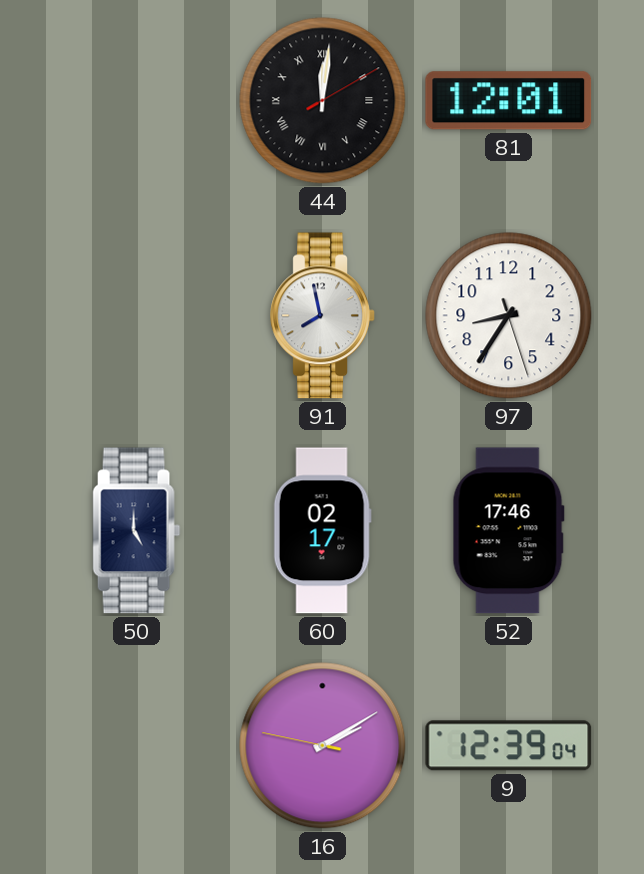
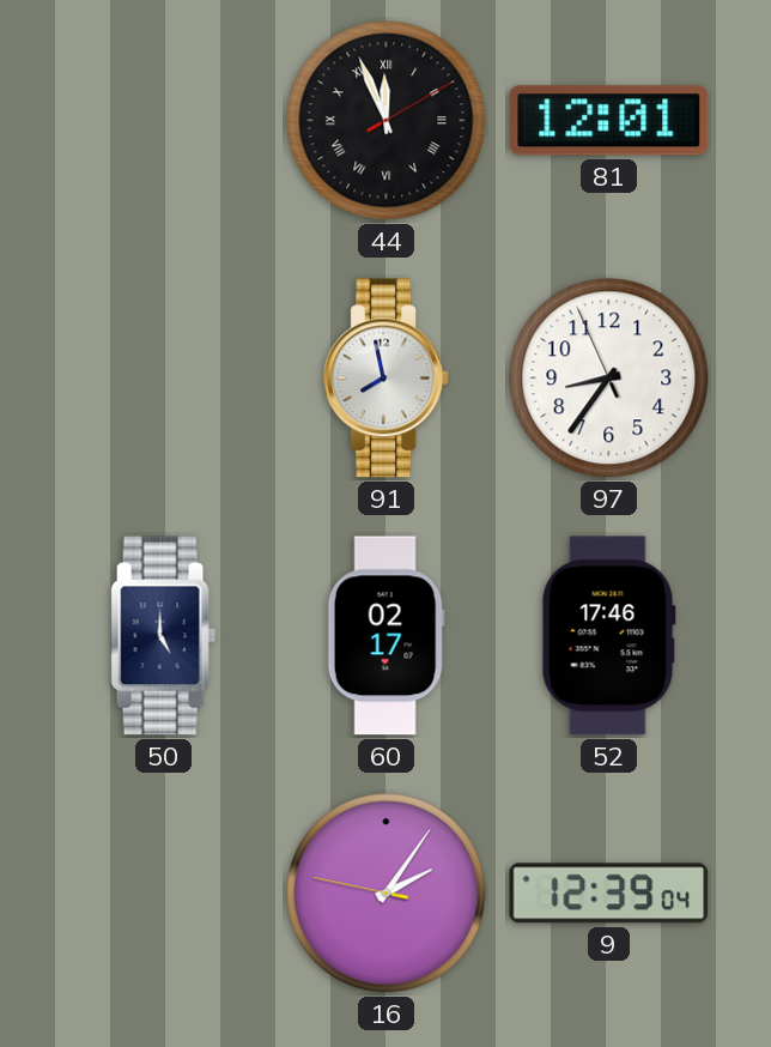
44: 12:01 -> 11:56
97: 8:35:27 -> 8:35:56
16: 2:09 -> 2:05
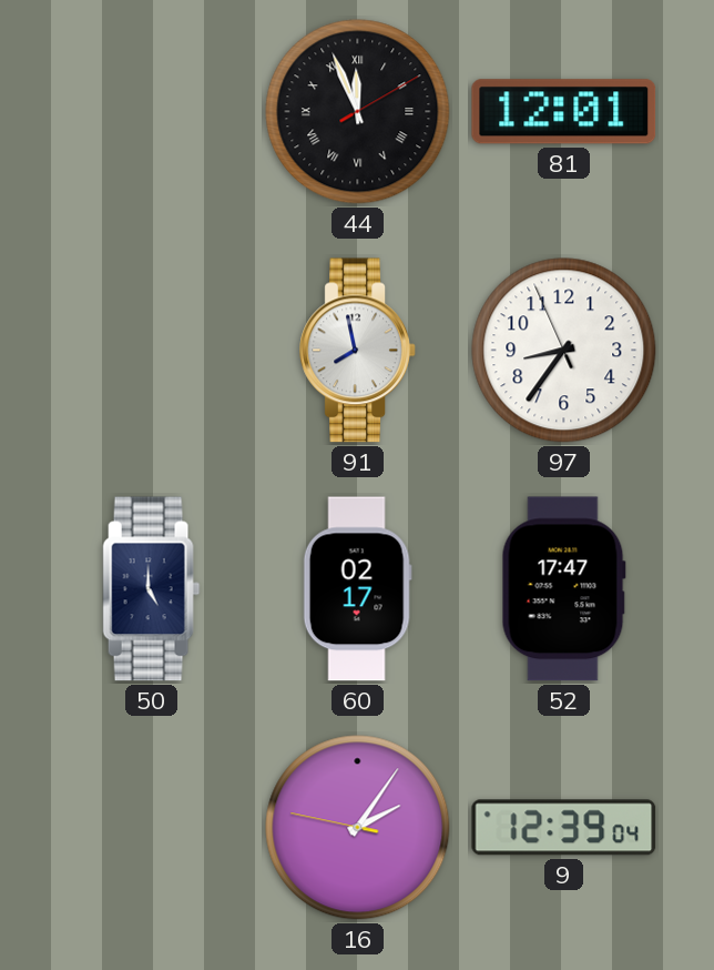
52: 17:46 -> 17:47
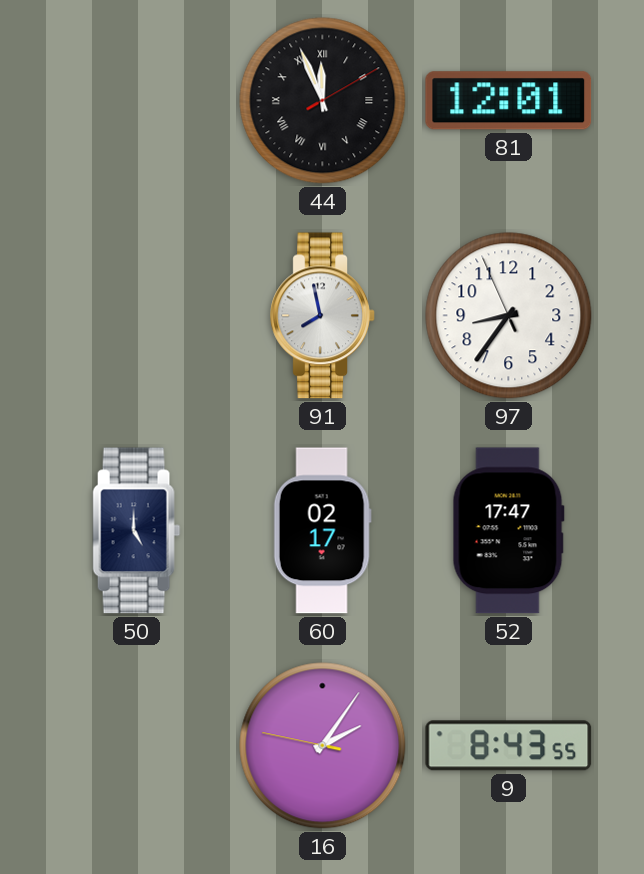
9: 12:39 -> 8:43
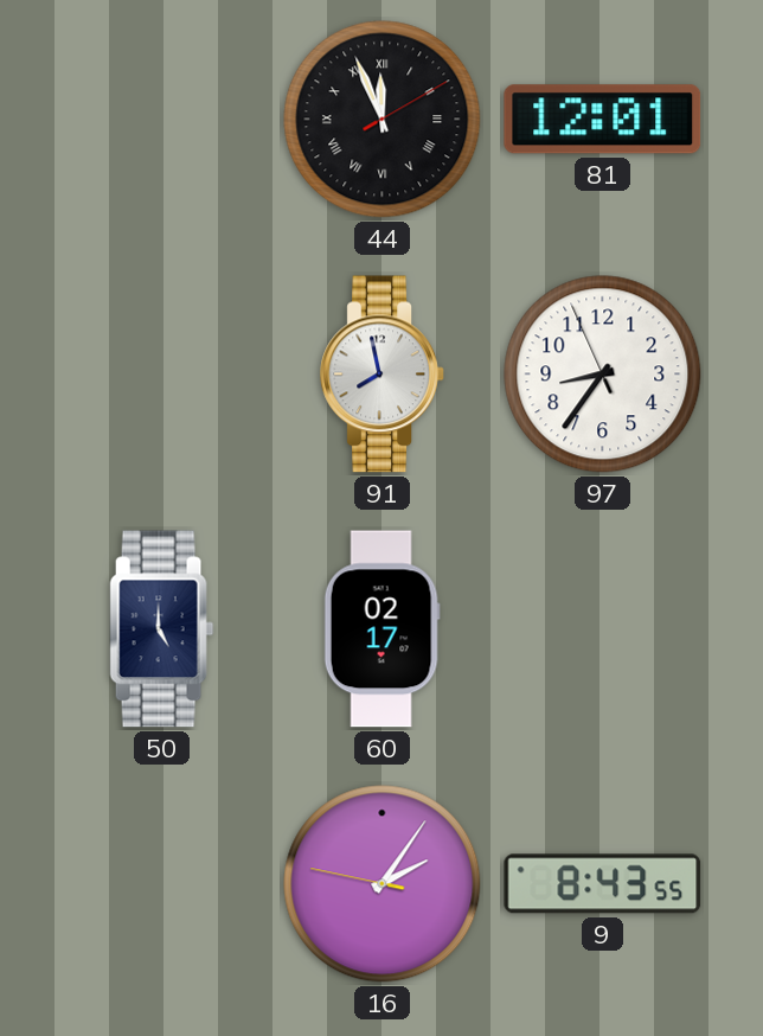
52: 17:47 -> none
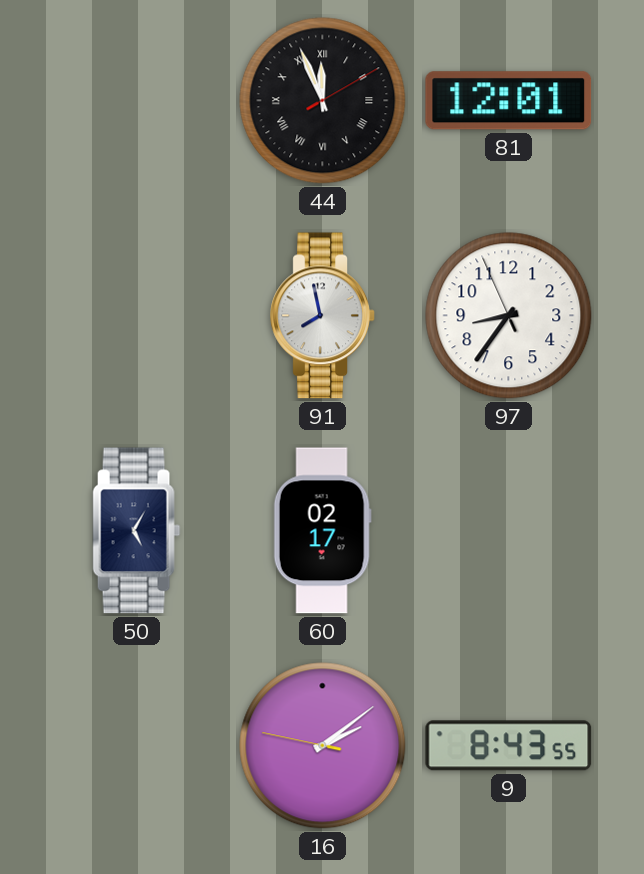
50: 5:00 -> 5:05
16: 2:05 -> 2:08
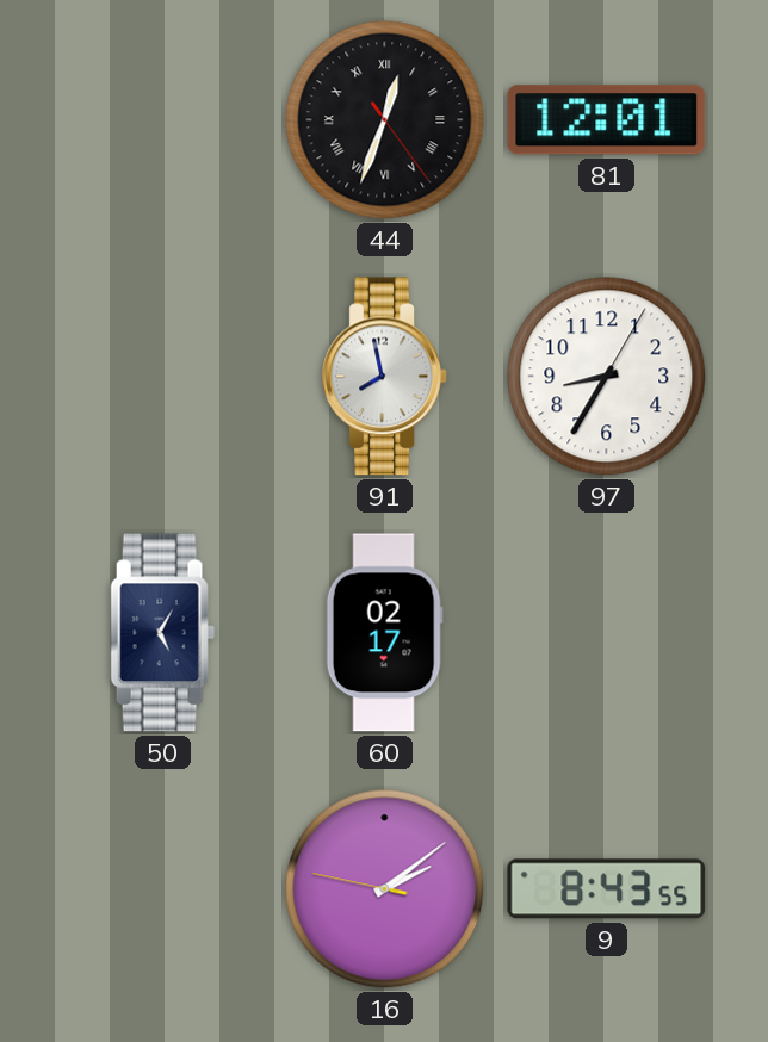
44: 11:56 -> 12:33
97: 8:35:56 -> 8:35:05
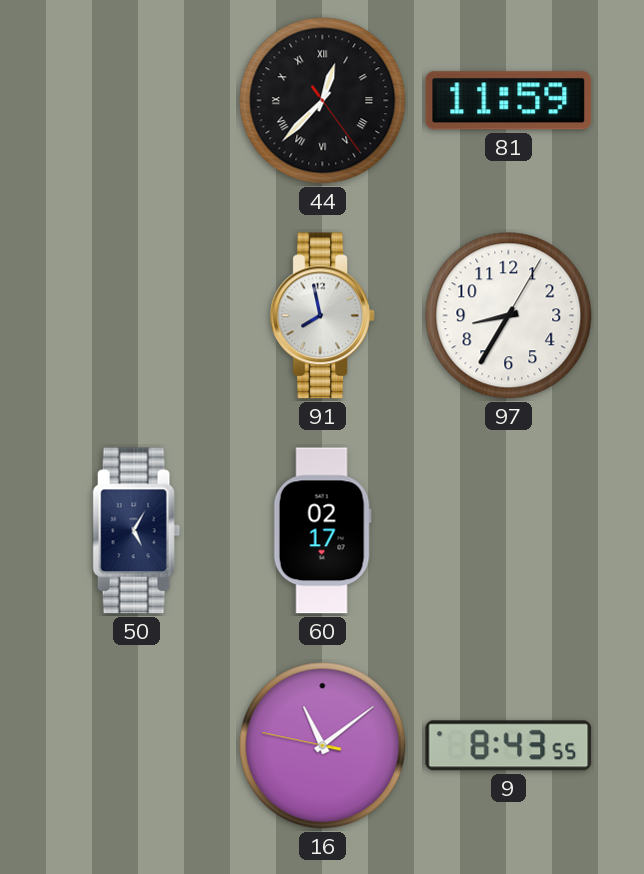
44: 12:33 -> 12:37
81: 12:01 -> 11:59
16: 2:08 -> 11:08
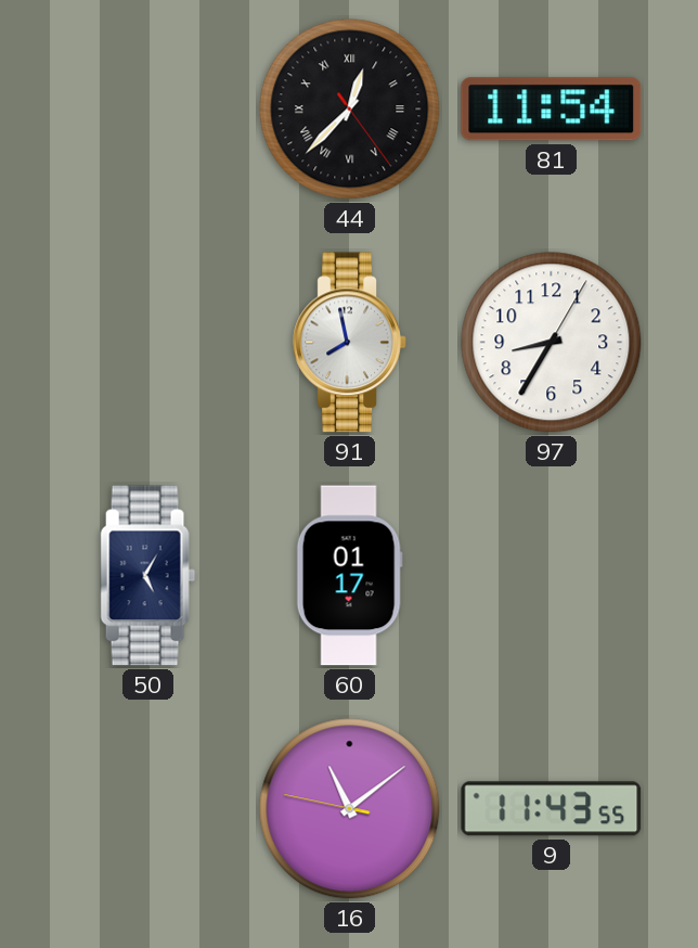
81: 11:59 -> 11:54
60: 02:17 -> 01:17
9: 8:43 -> 11:43
